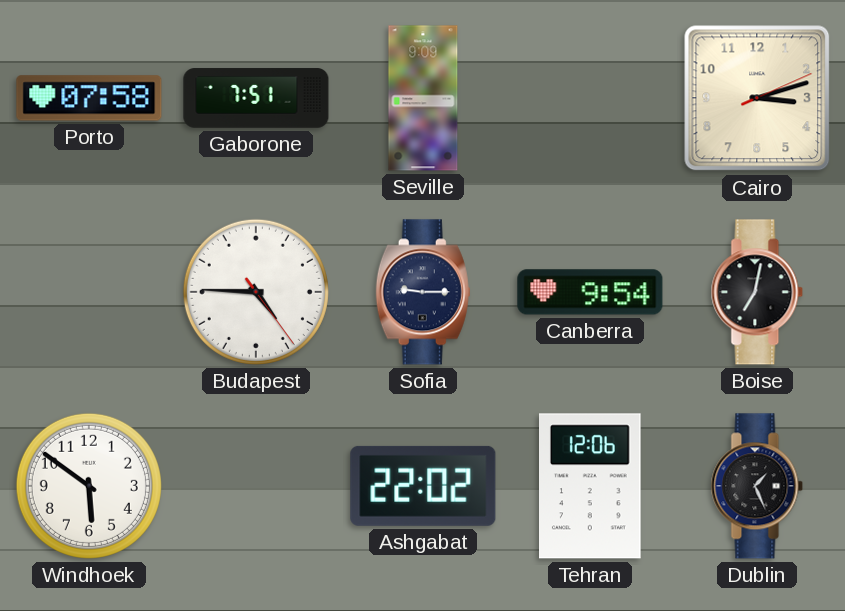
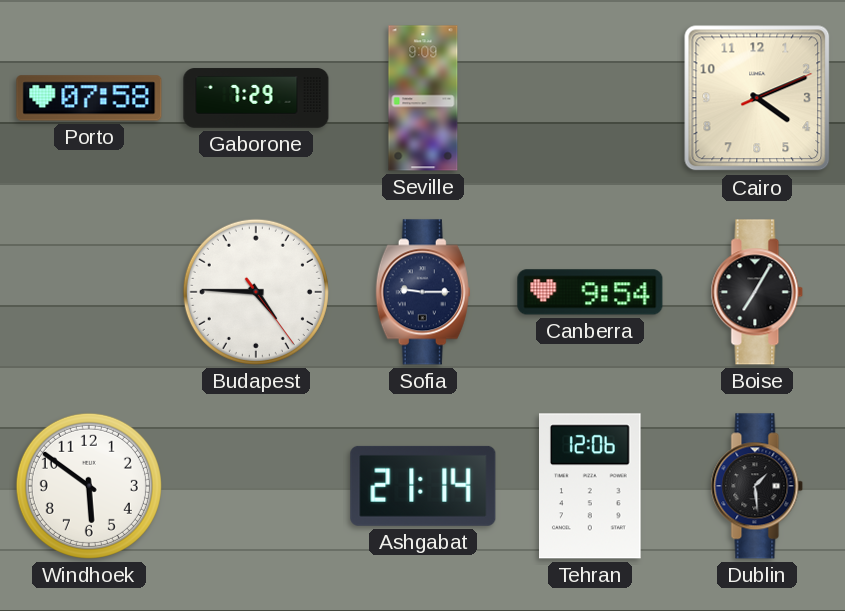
Gaborone: 7:51 -> 7:29
Cairo: 3:12 -> 4:11
Boise: 7:02 -> 7:05
Ashgabat: 22:02 -> 21:14
Dublin: 1:26 -> 1:29
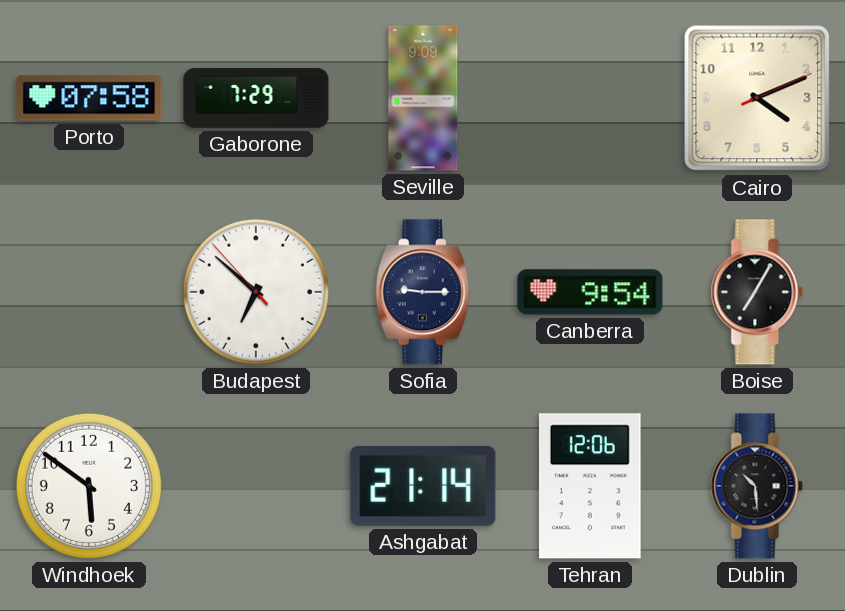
Budapest: 4:45 -> 6:51
Dublin: 1:29 -> 10:29
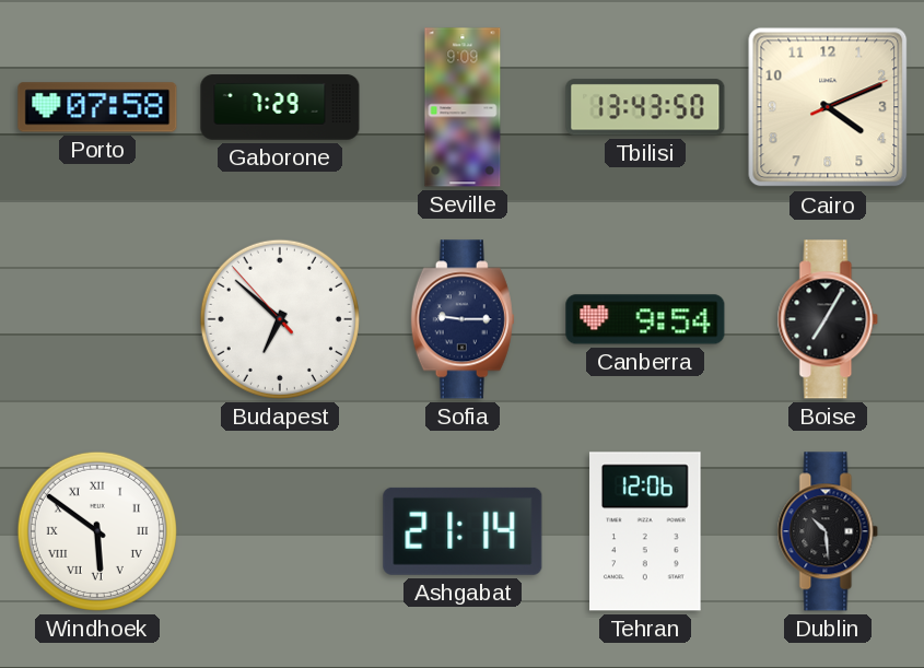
Tbilisi: none -> 13:43
Windhoek numerals: Arabic -> Roman
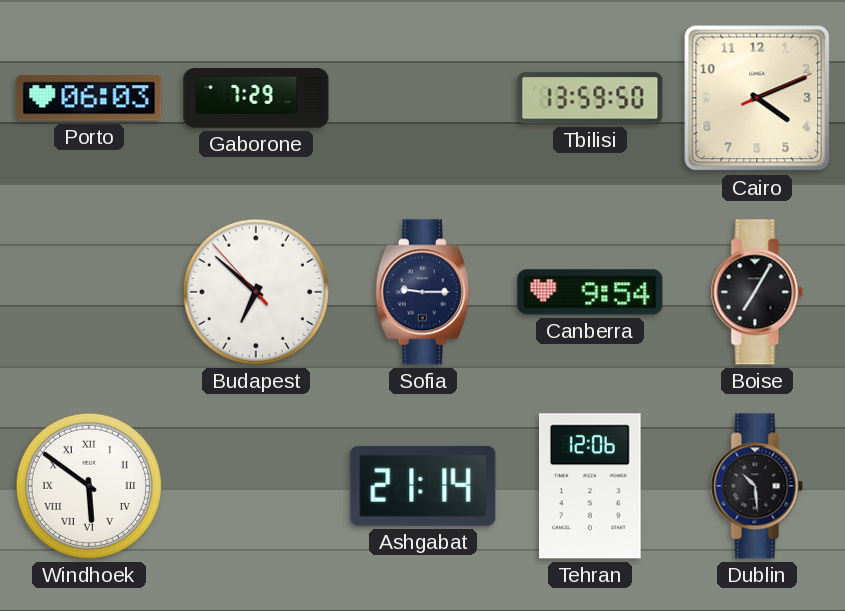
Porto: 07:58 -> 06:03
Seville: 9:09 -> none
Tbilisi: 13:43 -> 13:59
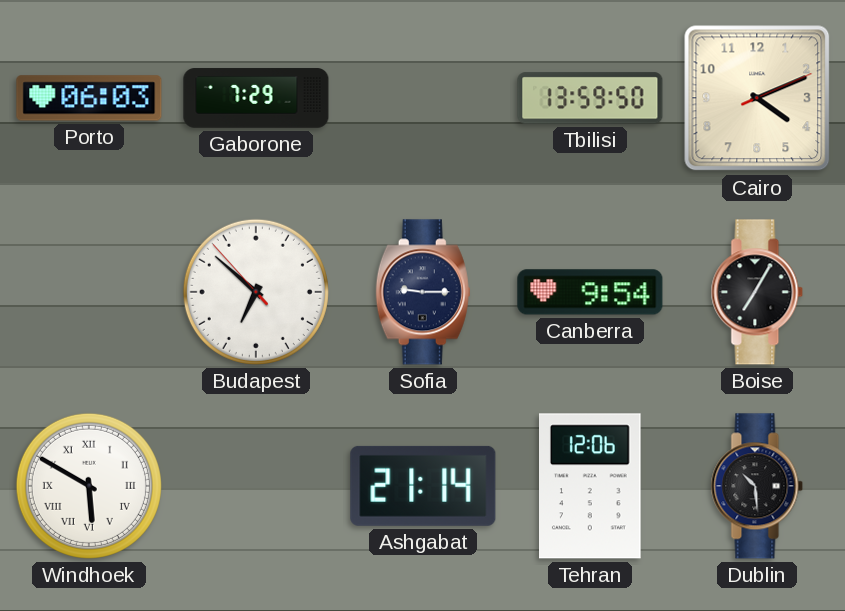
Windhoek: 5:51 -> 5:50
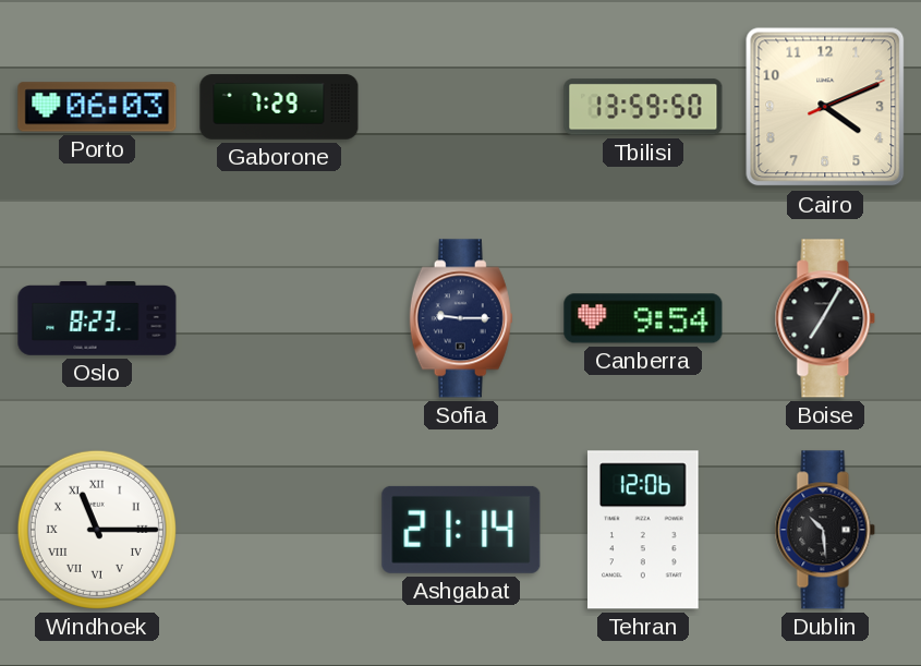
Oslo: none -> 8:23
Budapest: 6:51 -> none
Windhoek: 5:50 -> 11:15
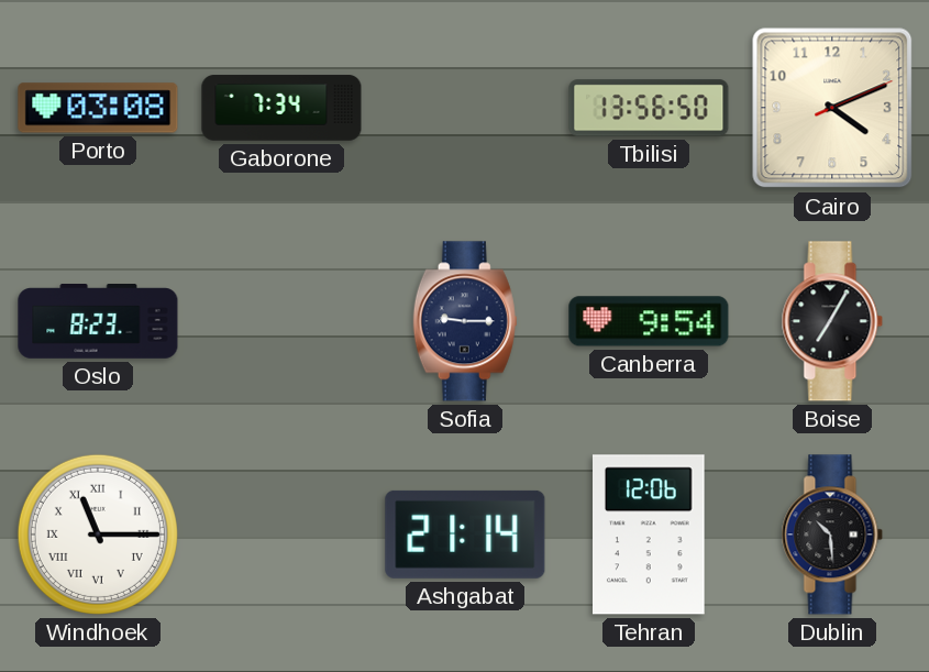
Porto: 06:03 -> 03:08
Gaborone: 7:29 -> 7:34
Tbilisi: 13:59 -> 13:56
